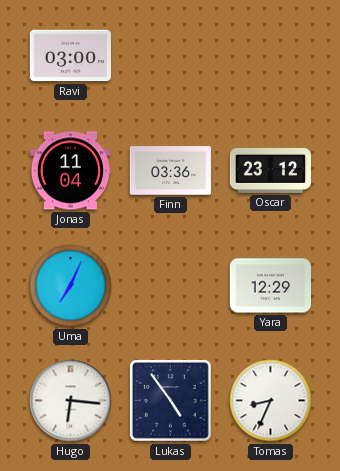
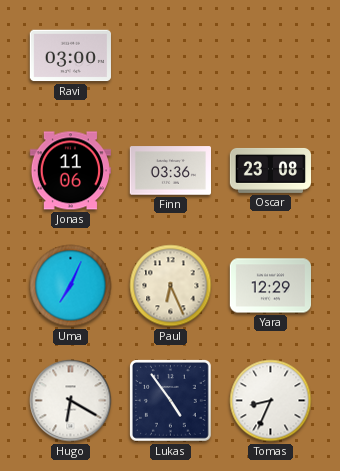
Jonas: 11:04 -> 11:06
Oscar: 23:12 -> 23:08
Paul: none -> 6:26
Hugo: 6:16 -> 6:20
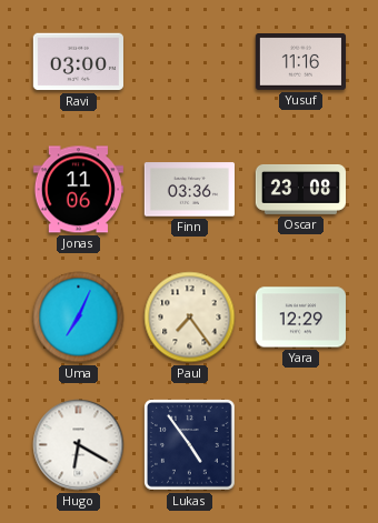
Yusuf: none -> 11:16
Paul: 6:26 -> 7:24
Tomas: 8:34 -> none
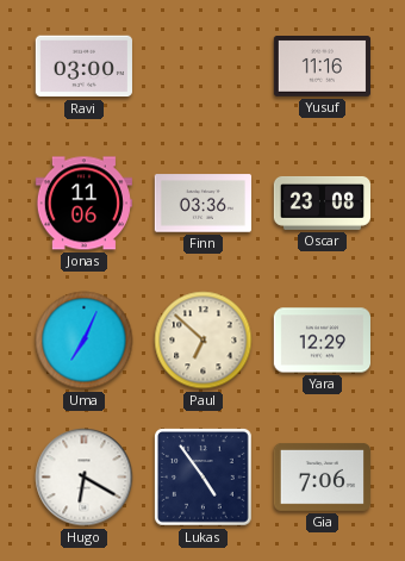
Paul: 7:24 -> 6:52
Gia: none -> 7:06
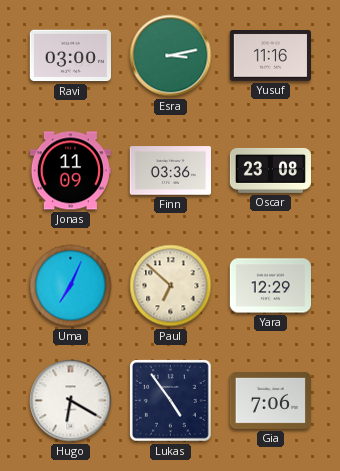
Esra: none -> 3:13
Jonas: 11:06 -> 11:09
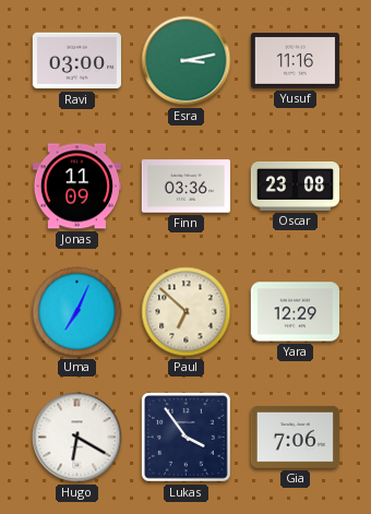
Lukas: 4:54 -> 3:54
